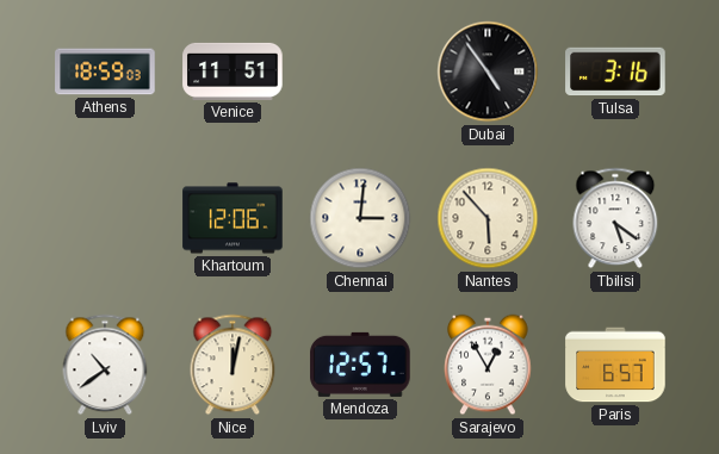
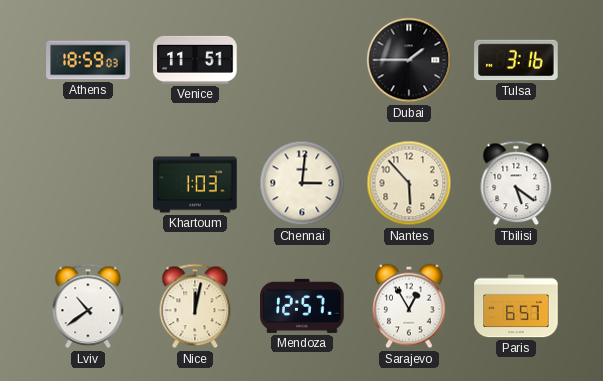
Dubai: 4:54 -> 1:45
Khartoum: 12:06 -> 1:03
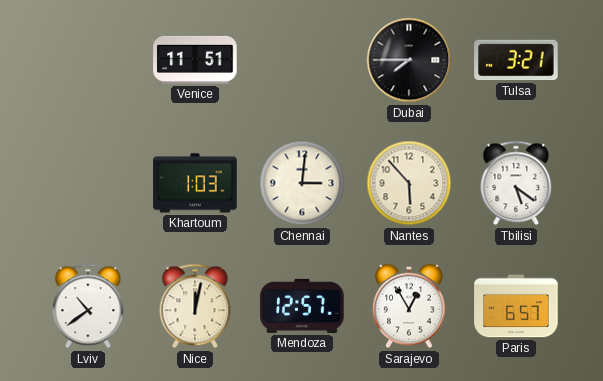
Athens: 18:59 -> none
Dubai: 1:45 -> 7:45
Tulsa: 3:16 -> 3:21
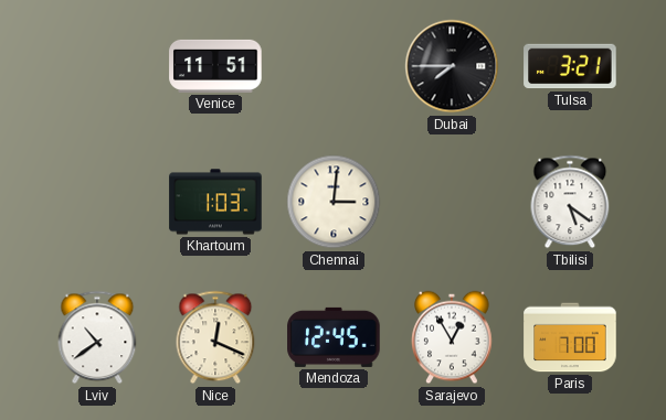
Nantes: 5:53 -> none
Nice: 12:02 -> 12:19
Mendoza: 12:57 -> 12:45
Paris: 6:57 -> 7:00
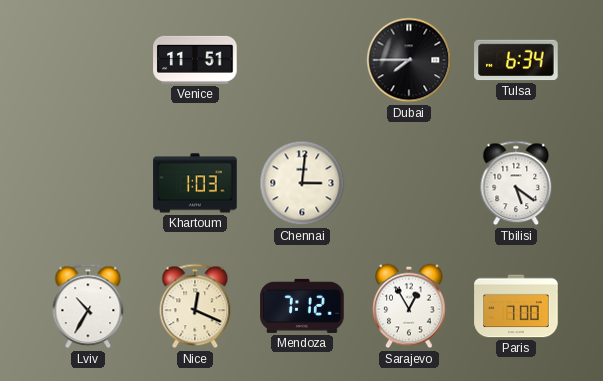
Tulsa: 3:21 -> 6:34
Lviv: 10:39 -> 10:35
Mendoza: 12:45 -> 7:12
